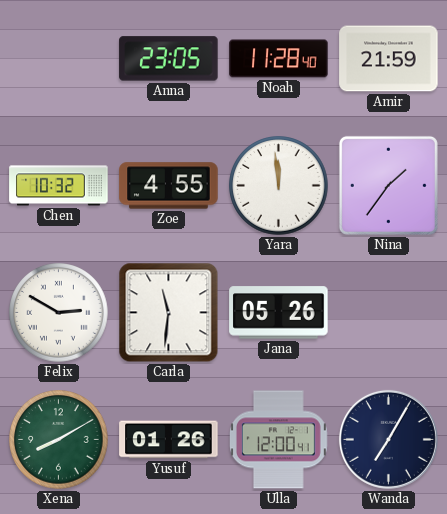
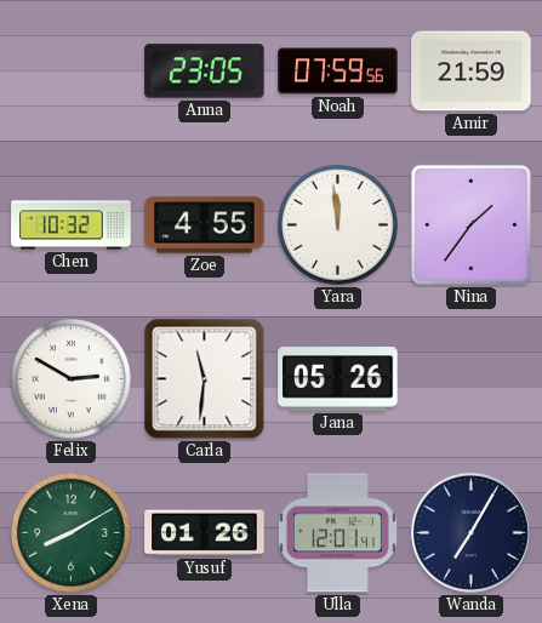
Noah: 11:28 -> 07:59
Ulla: 12:00 -> 12:01
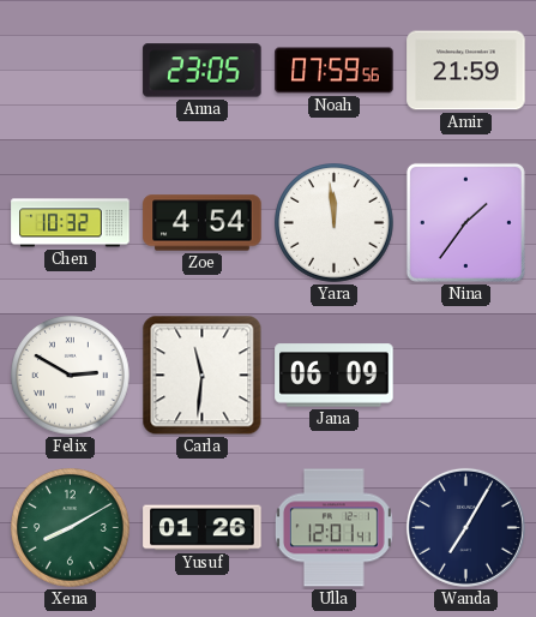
Zoe: 4:55 -> 4:54
Jana: 05:26 -> 06:09
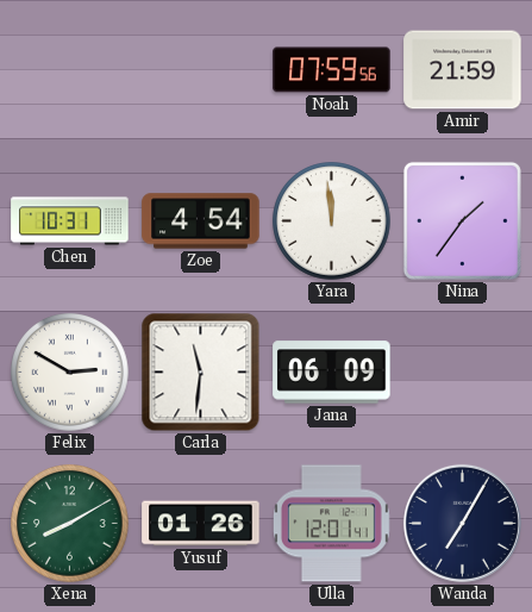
Anna: 23:05 -> none
Chen: 10:32 -> 10:31
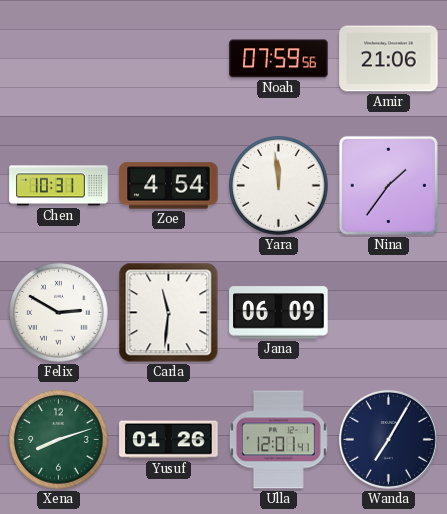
Amir: 21:59 -> 21:06
Xena: 8:10 -> 8:12
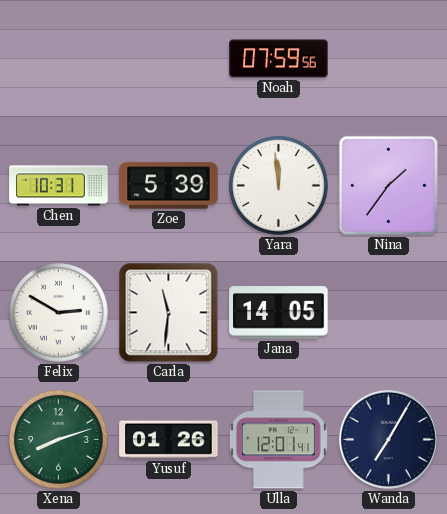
Amir: 21:06 -> none
Zoe: 4:54 -> 5:39
Jana: 06:09 -> 14:05
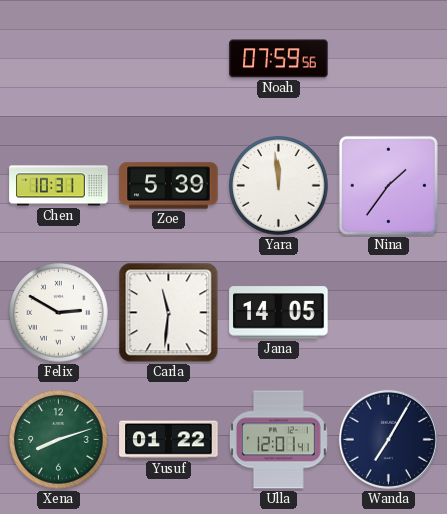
Yusuf: 01:26 -> 01:22
